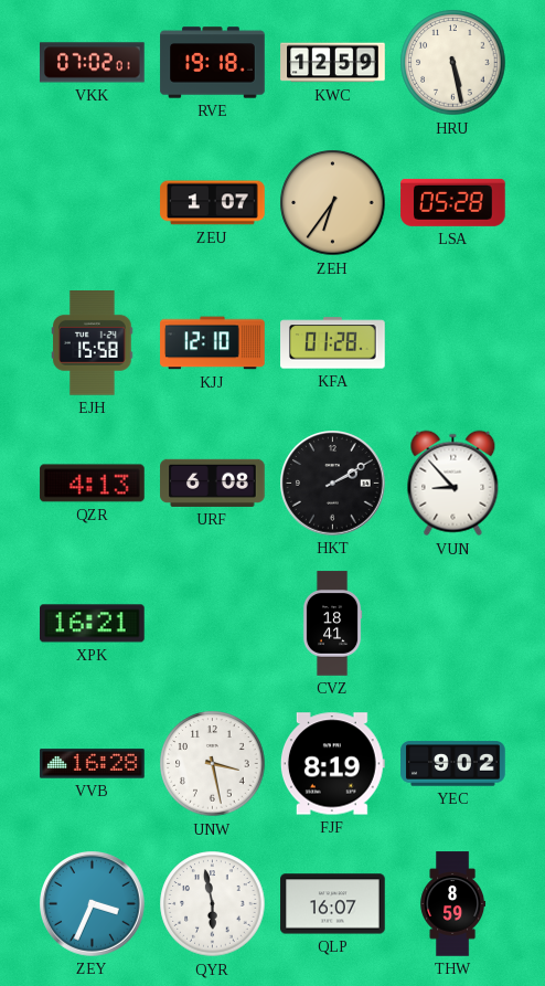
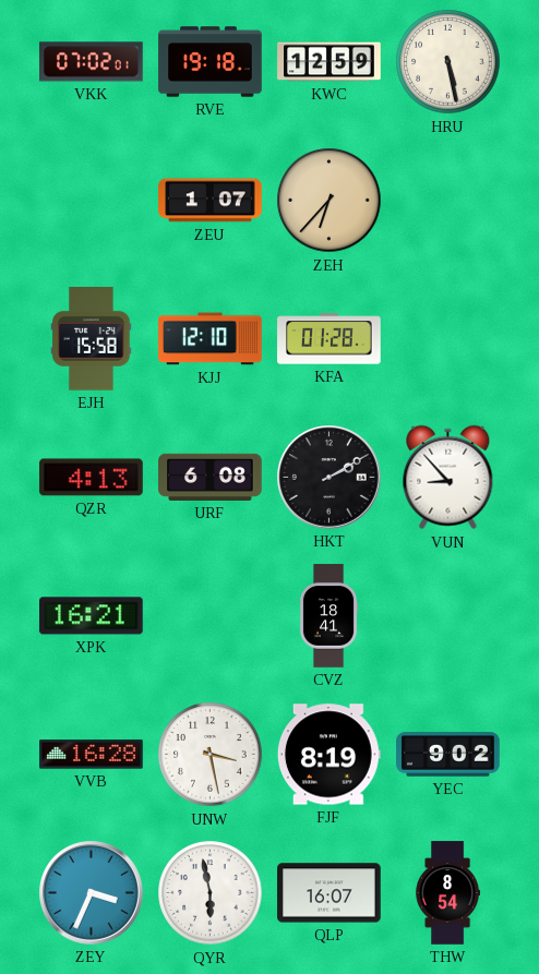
ZEH: 6:36 -> 6:37
LSA: 05:28 -> none
THW: 8:59 -> 8:54
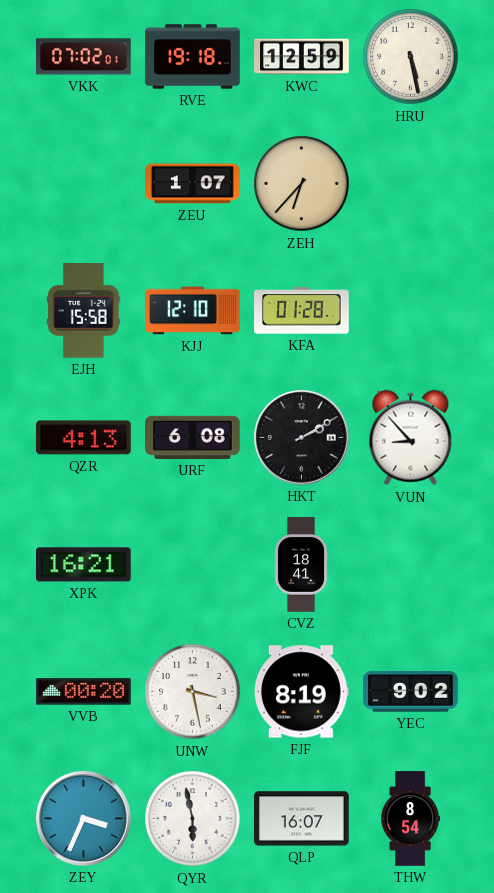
VVB: 16:28 -> 00:20
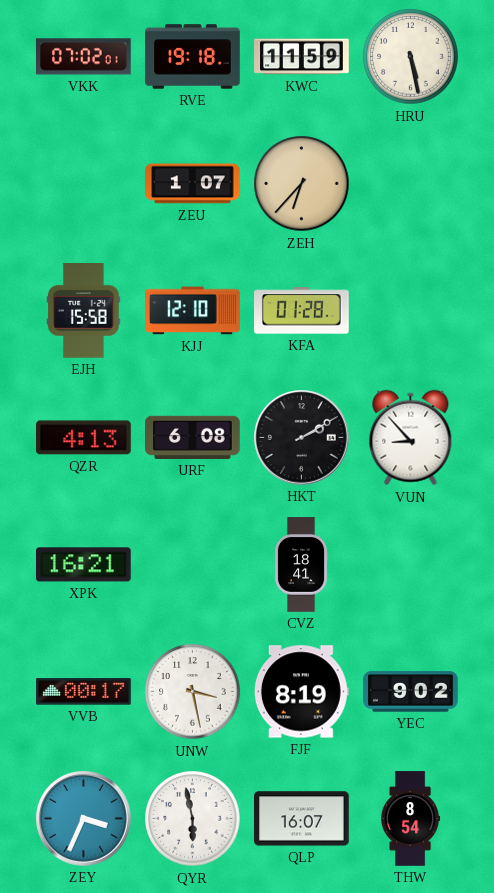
KWC: 12:59 -> 11:59
VVB: 00:20 -> 00:17
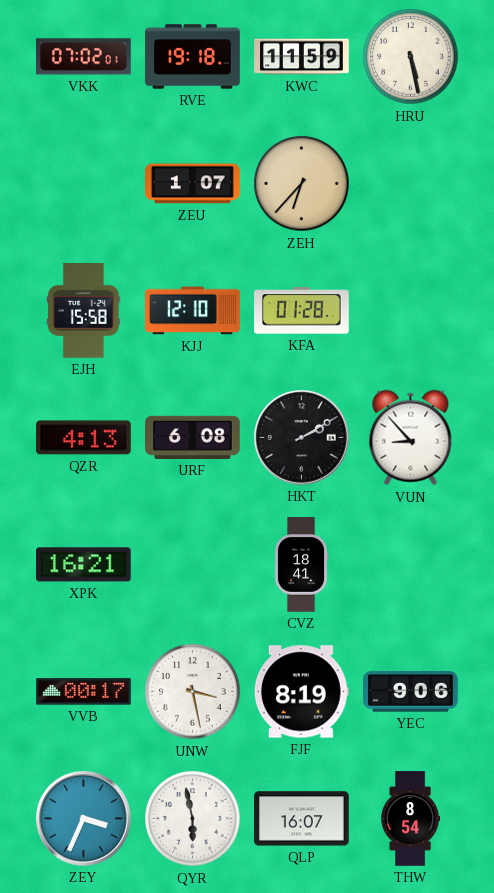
YEC: 9:02 -> 9:06
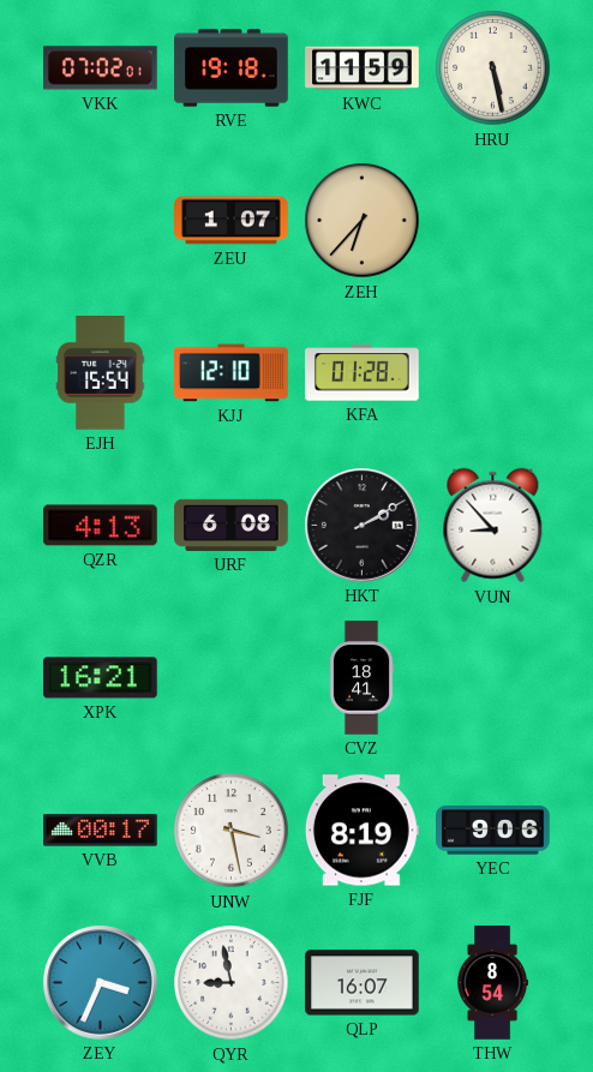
EJH: 15:58 -> 15:54
QYR: 5:58 -> 8:58
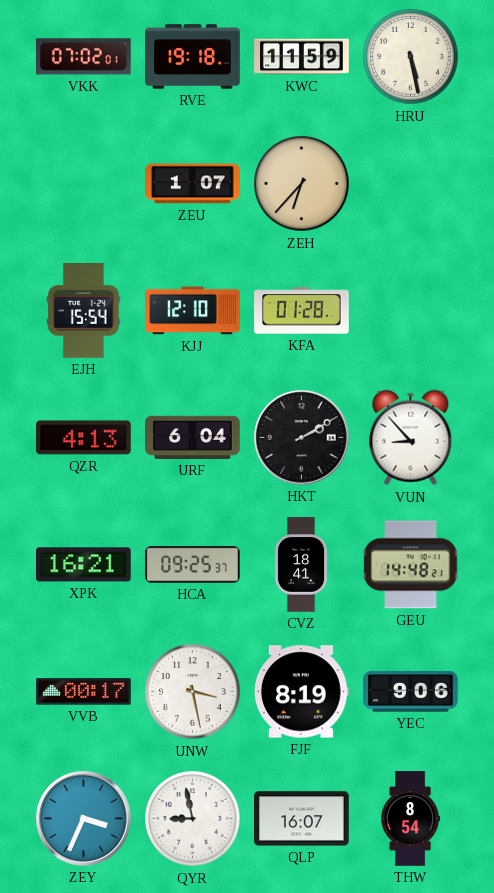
URF: 6:08 -> 6:04
HCA: none -> 09:25
GEU: none -> 14:48
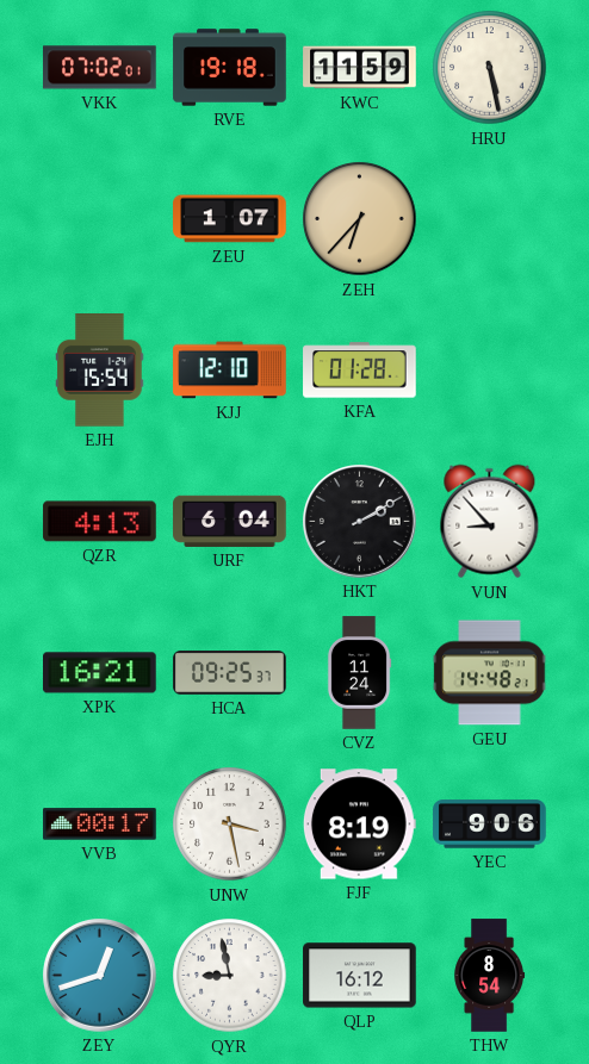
CVZ: 18:41 -> 11:24
ZEY: 3:34 -> 12:42
QLP: 16:07 -> 16:12
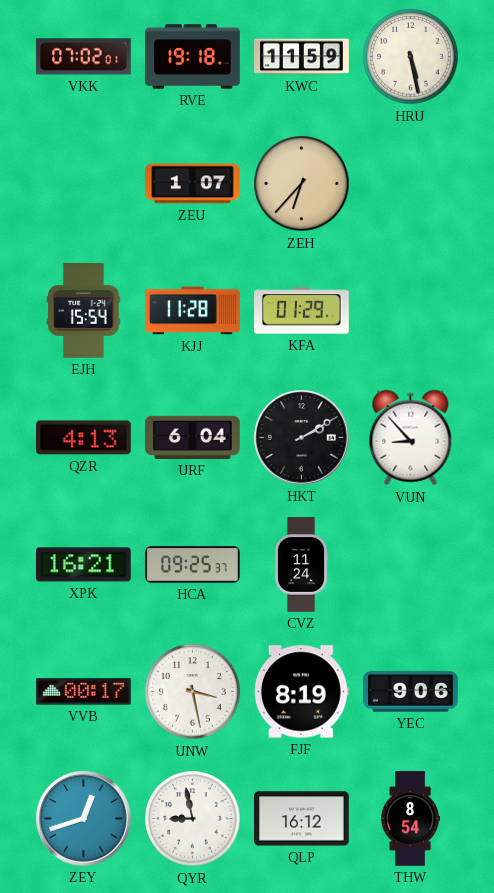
KJJ: 12:10 -> 11:28
KFA: 01:28 -> 01:29
GEU: 14:48 -> none
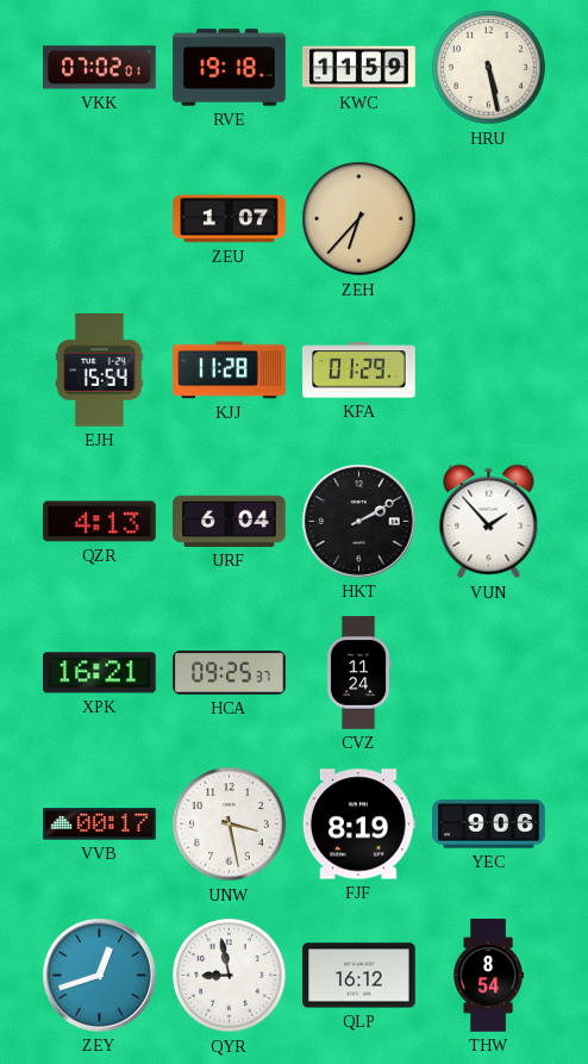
VUN: 8:53 -> 1:53
